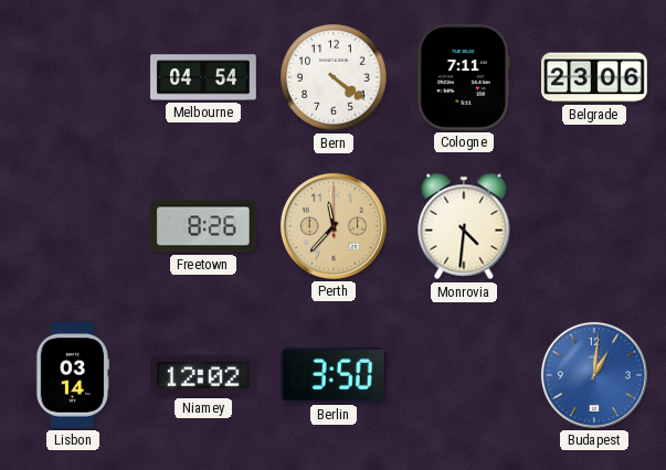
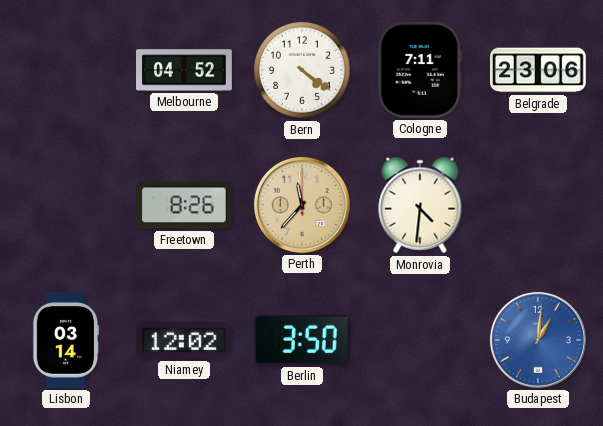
Melbourne: 04:54 -> 04:52
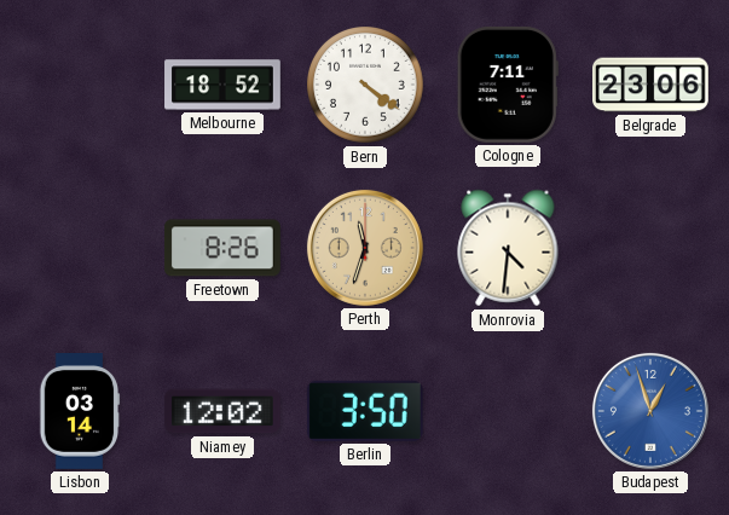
Melbourne: 04:52 -> 18:52
Perth: 11:37 -> 11:33
Budapest: 1:01 -> 12:57
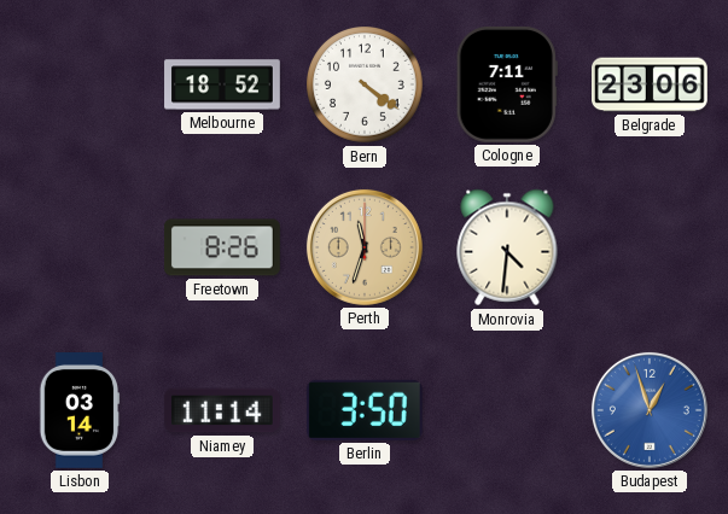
Niamey: 12:02 -> 11:14
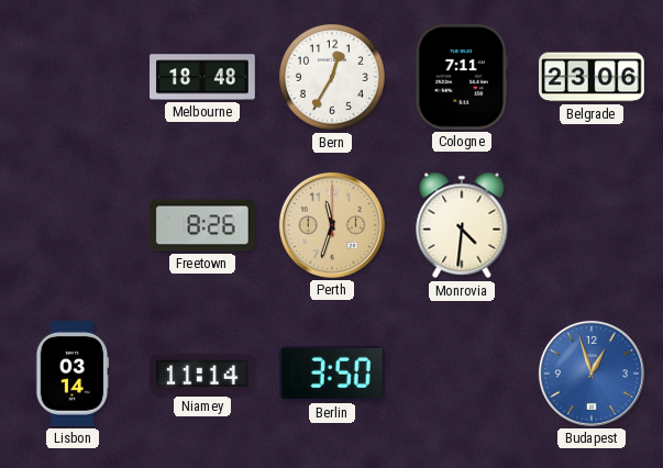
Melbourne: 18:52 -> 18:48
Bern: 4:21 -> 12:35
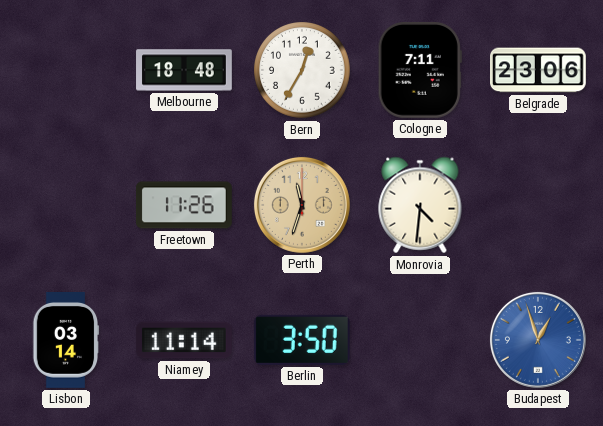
Freetown: 8:26 -> 11:26
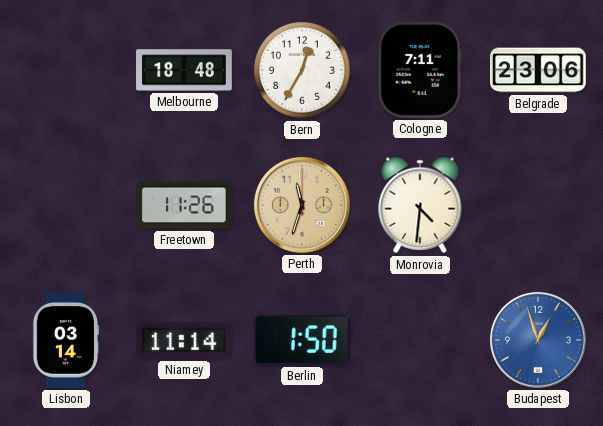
Berlin: 3:50 -> 1:50
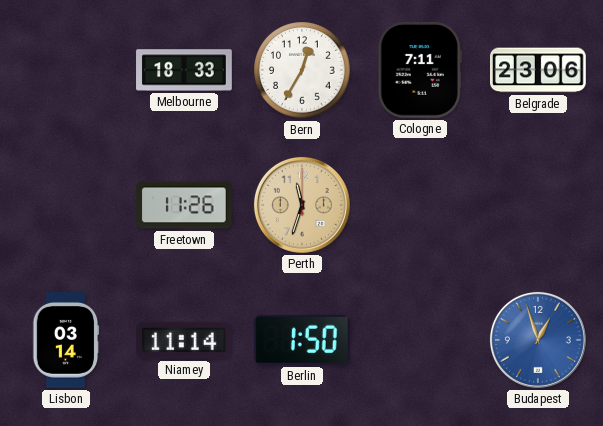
Melbourne: 18:48 -> 18:33
Monrovia: 4:31 -> none
